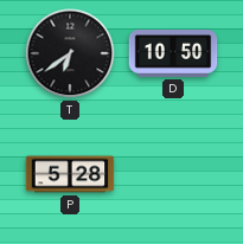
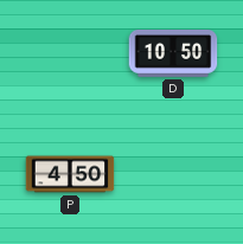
T: 6:39 -> none
P: 5:28 -> 4:50
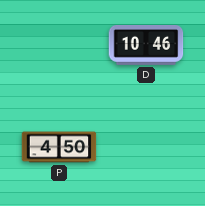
D: 10:50 -> 10:46
